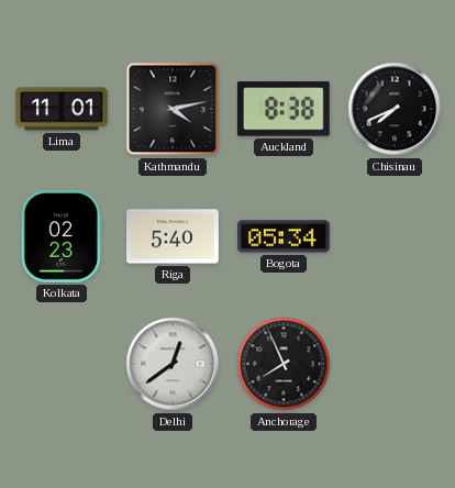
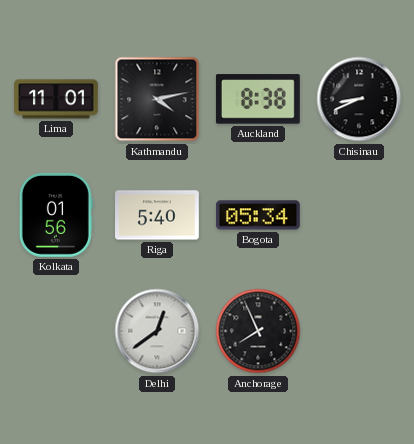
Chisinau: 7:41 -> 8:41
Kolkata: 02:23 -> 01:56
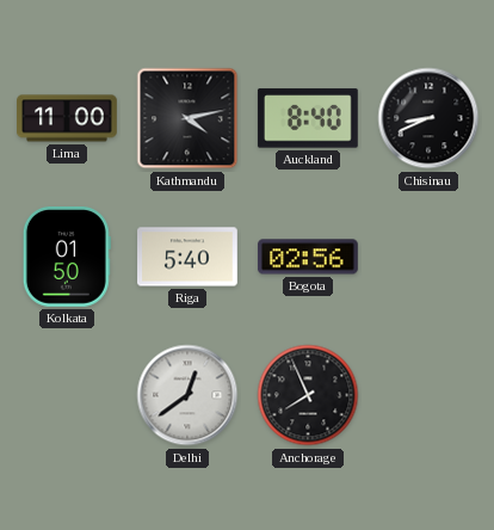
Lima: 11:01 -> 11:00
Auckland: 8:38 -> 8:40
Kolkata: 01:56 -> 01:50
Bogota: 05:34 -> 02:56
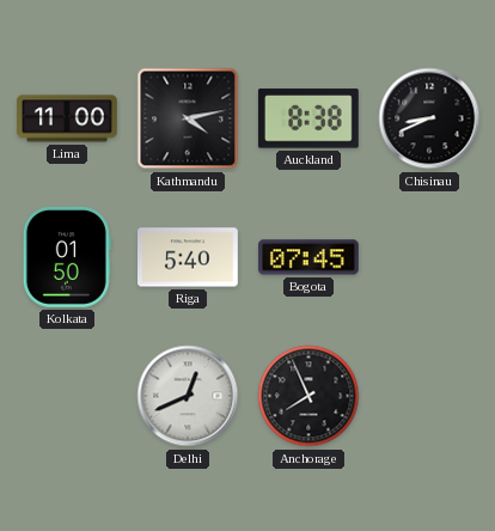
Auckland: 8:40 -> 8:38
Bogota: 02:56 -> 07:45
Delhi: 12:39 -> 12:41
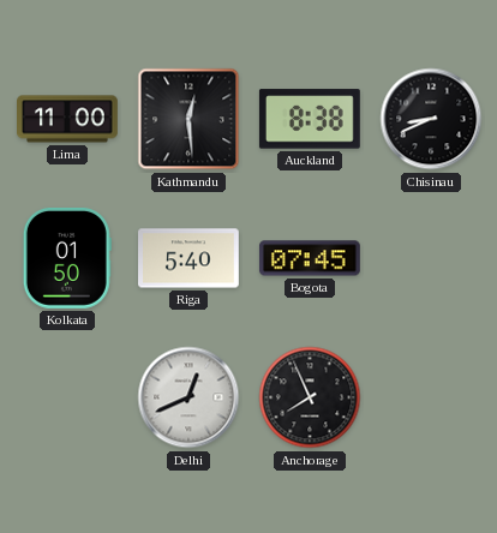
Kathmandu: 4:13 -> 12:29
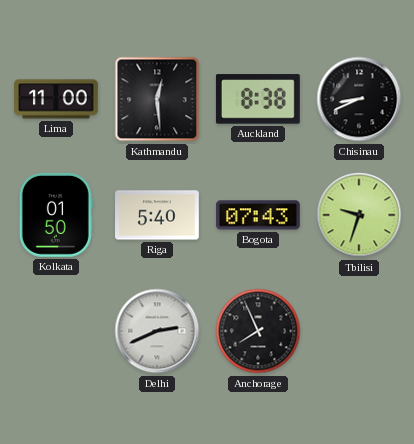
Bogota: 07:45 -> 07:43
Tbilisi: none -> 9:33
Delhi: 12:41 -> 2:41
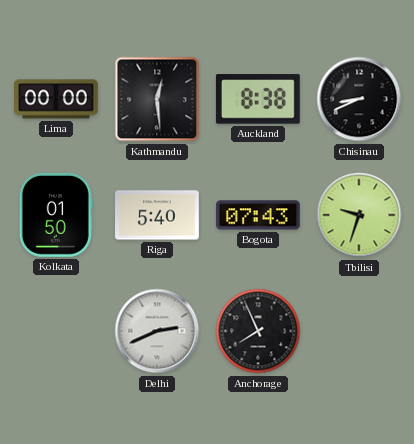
Lima: 11:00 -> 00:00
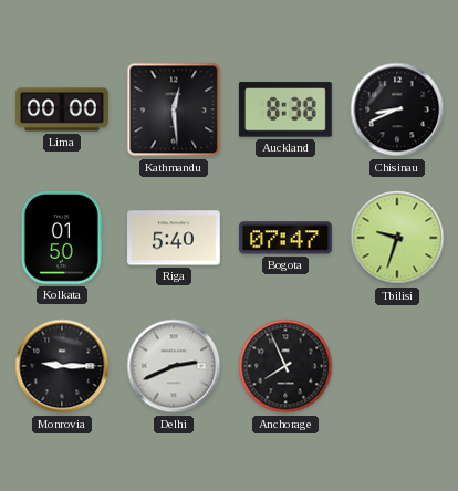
Bogota: 07:43 -> 07:47
Monrovia: none -> 9:15
